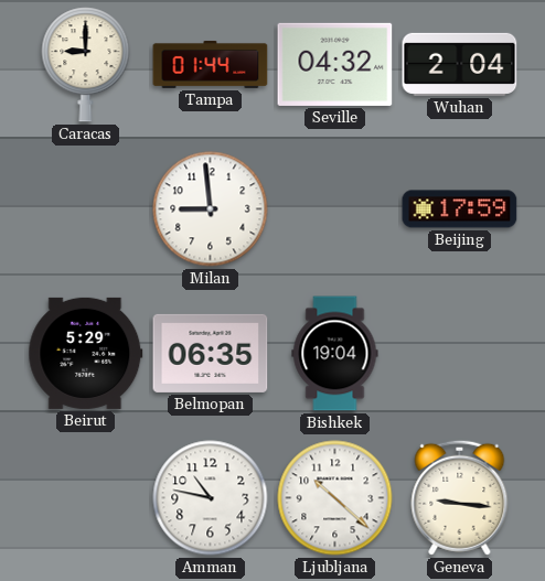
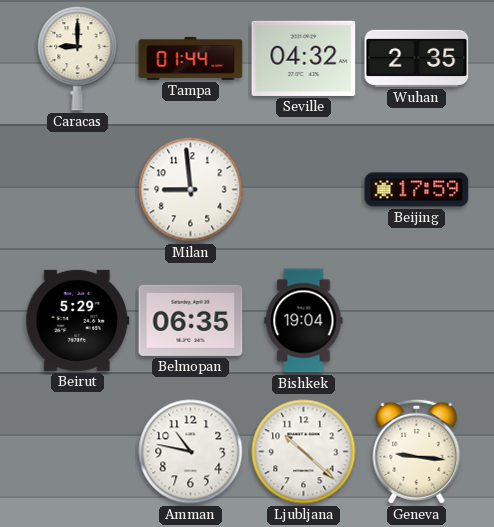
Wuhan: 2:04 -> 2:35
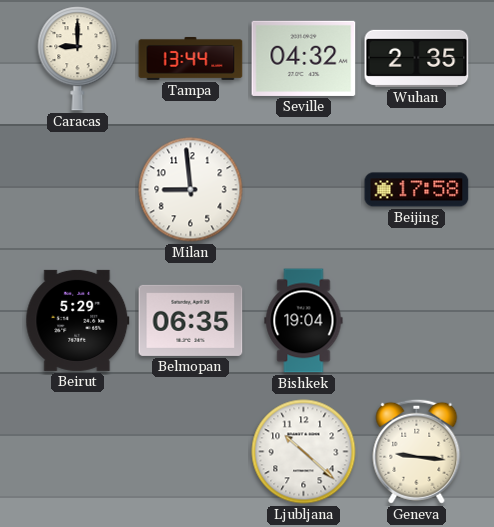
Tampa: 01:44 -> 13:44
Beijing: 17:59 -> 17:58
Amman: 10:47 -> none
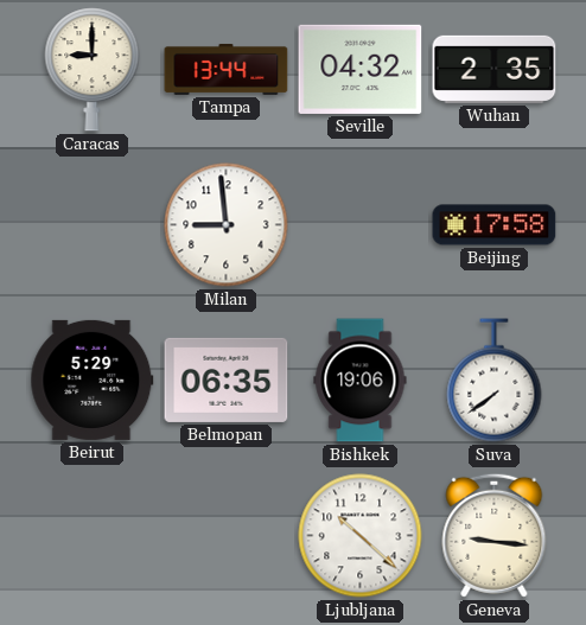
Bishkek: 19:04 -> 19:06
Suva: none -> 7:39
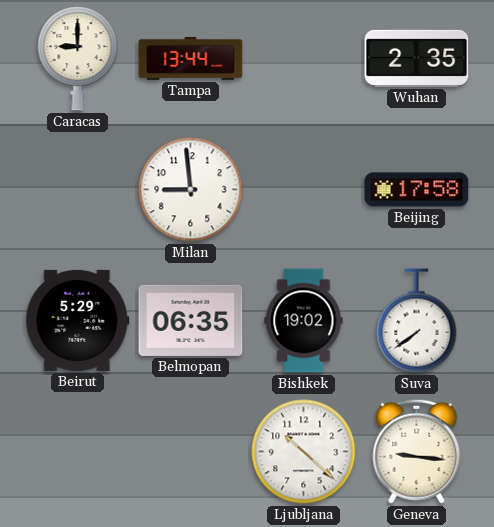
Seville: 04:32 -> none
Bishkek: 19:06 -> 19:02
